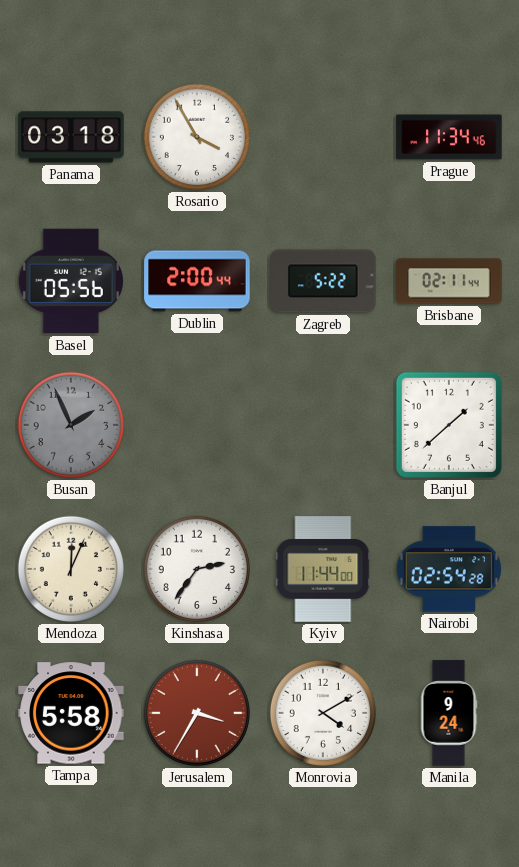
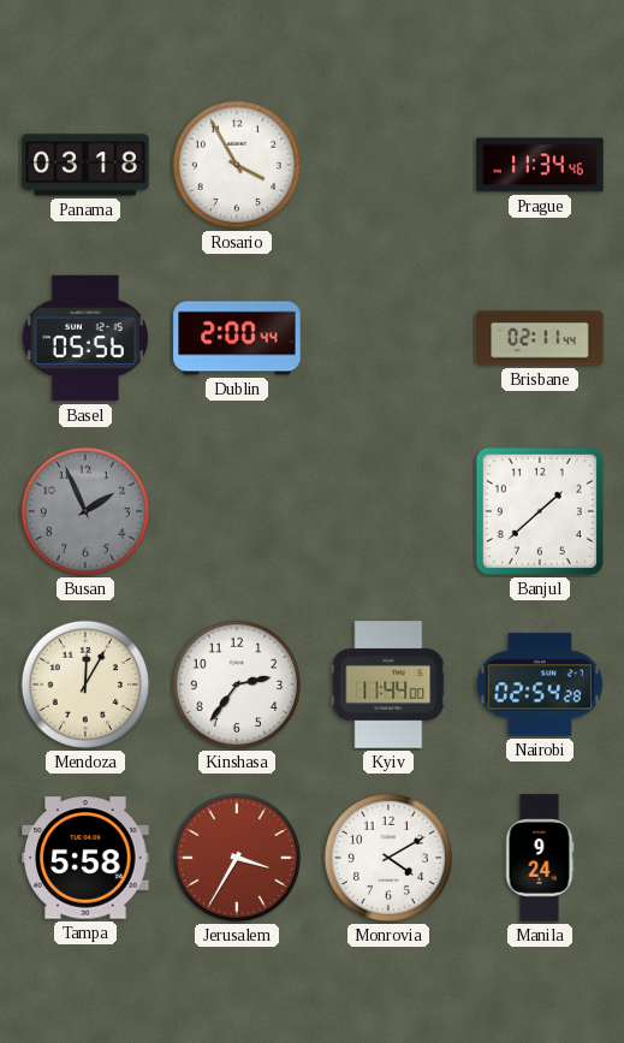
Zagreb: 5:22 -> none
Mendoza: 12:04 -> 12:05
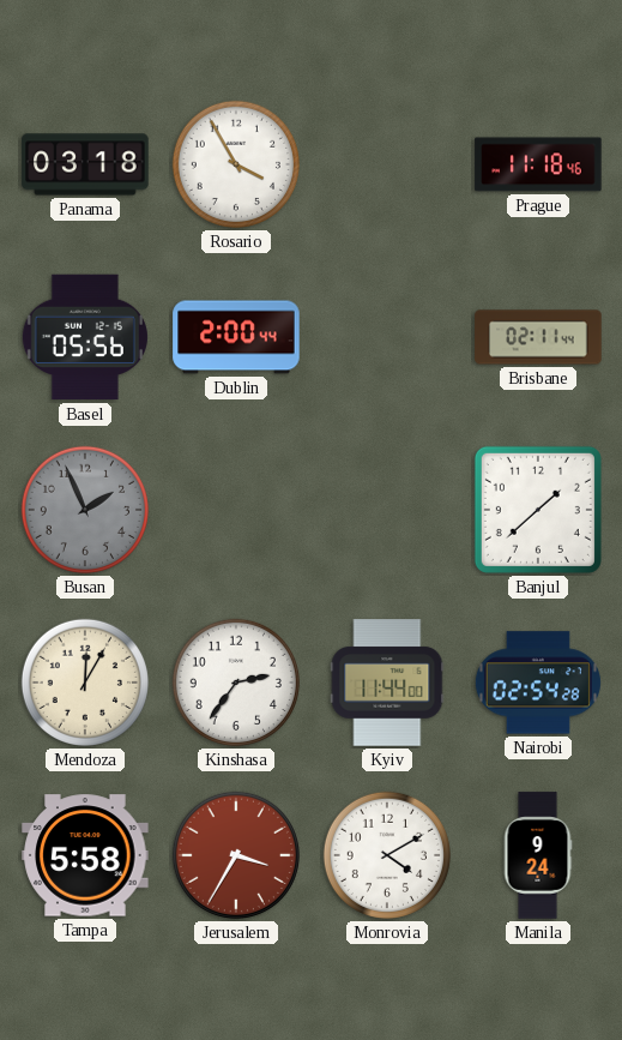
Prague: 11:34 -> 11:18
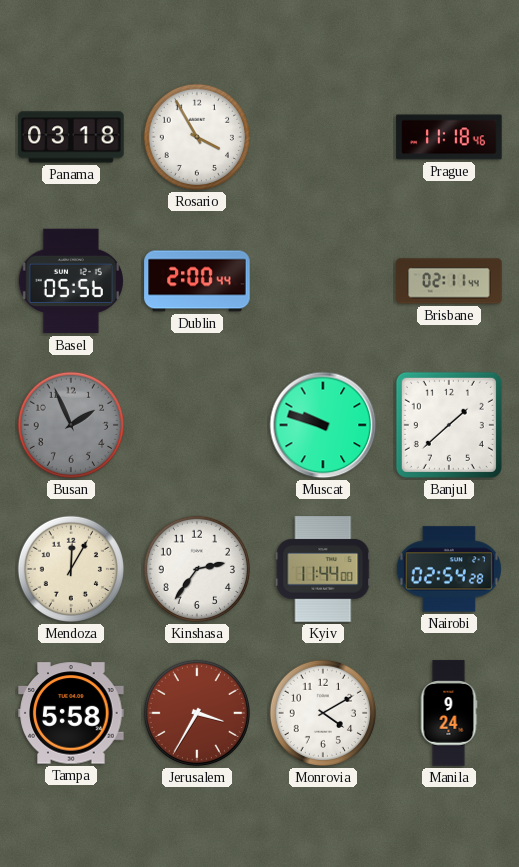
Muscat: none -> 9:48
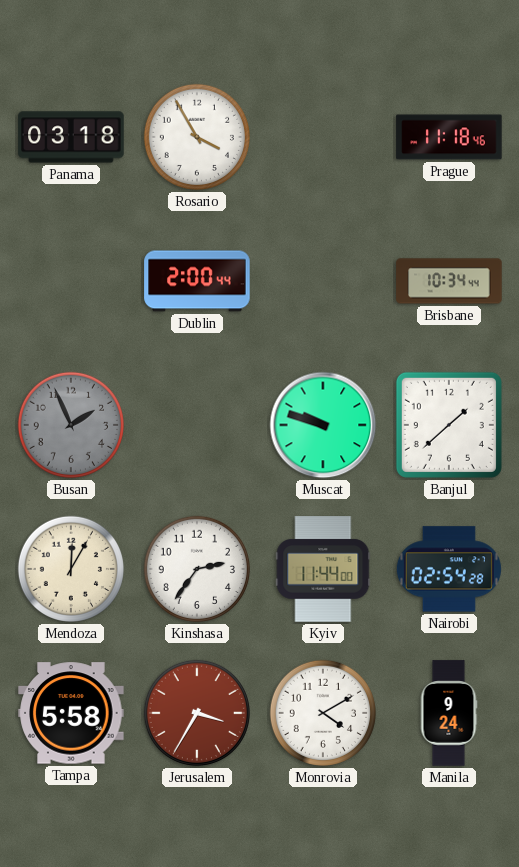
Basel: 05:56 -> none
Brisbane: 02:11 -> 10:34
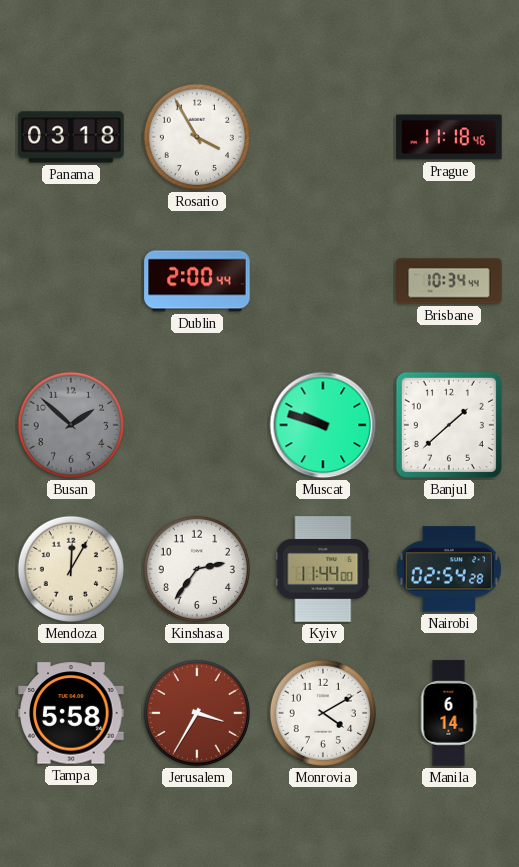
Busan: 1:56 -> 1:52
Manila: 9:24 -> 6:14
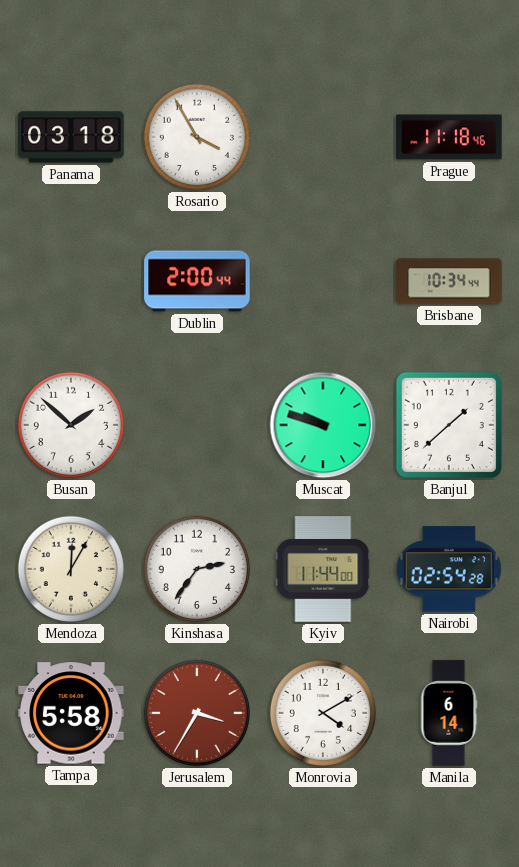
Busan dial: grey -> white
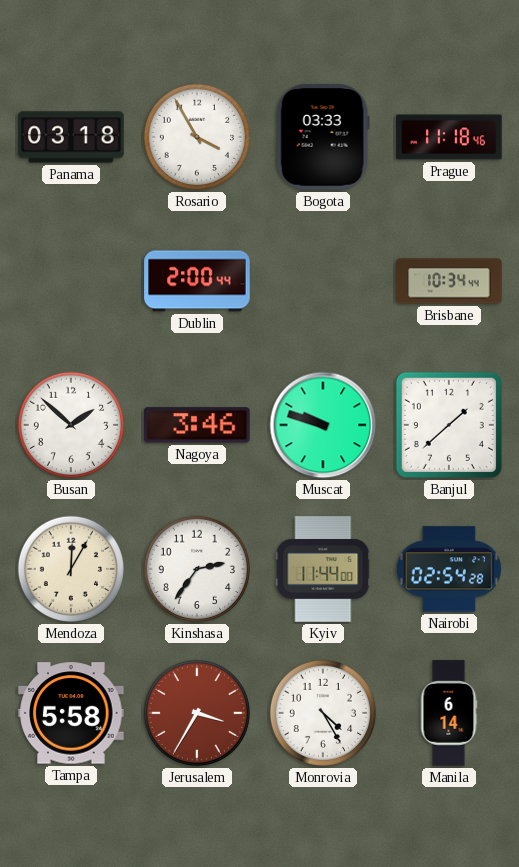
Bogota: none -> 03:33
Nagoya: none -> 3:46
Monrovia: 4:10 -> 4:25
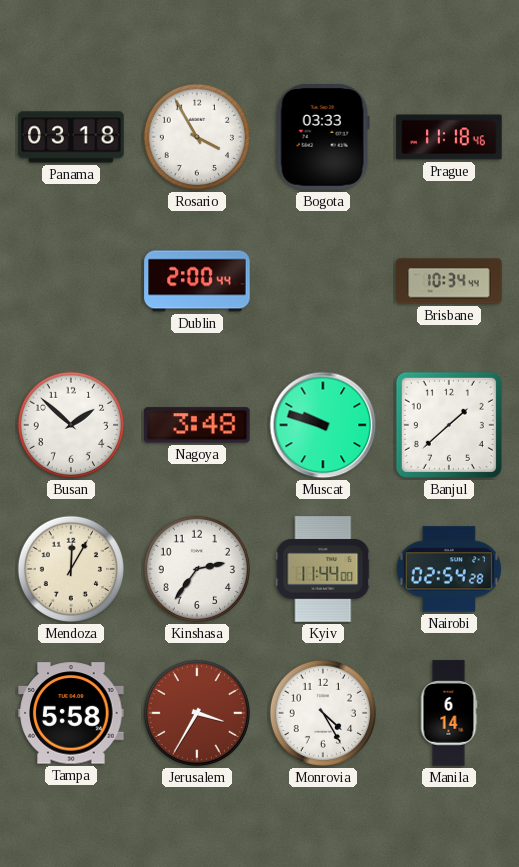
Nagoya: 3:46 -> 3:48
